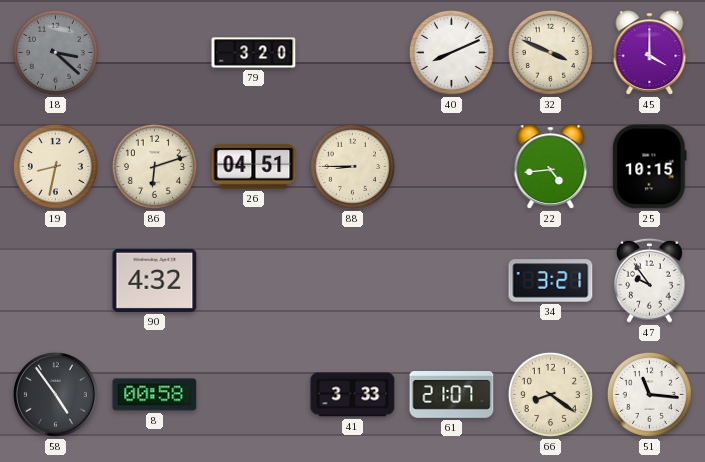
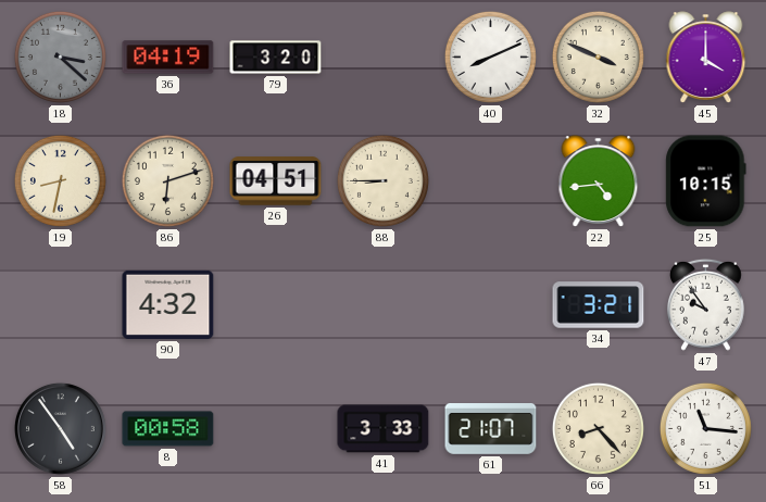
36: none -> 04:19
66: 8:21 -> 8:23
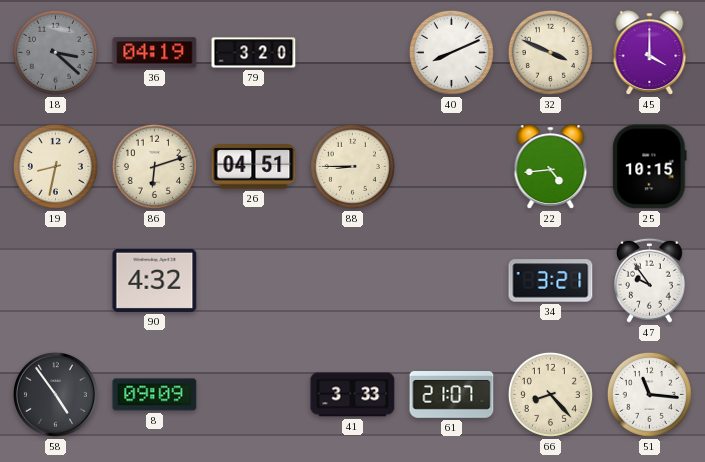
8: 00:58 -> 09:09
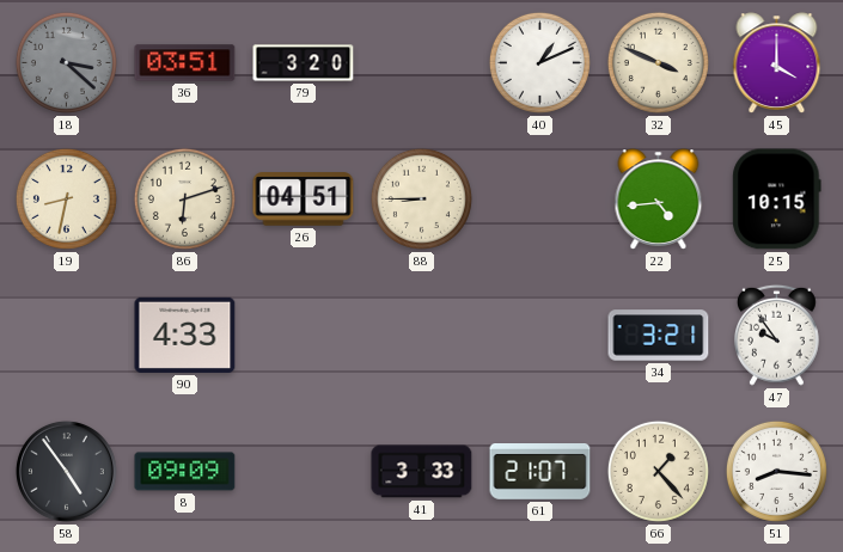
36: 04:19 -> 03:51
40: 8:11 -> 1:11
90: 4:32 -> 4:33
66: 8:23 -> 1:23
51: 11:16 -> 8:16
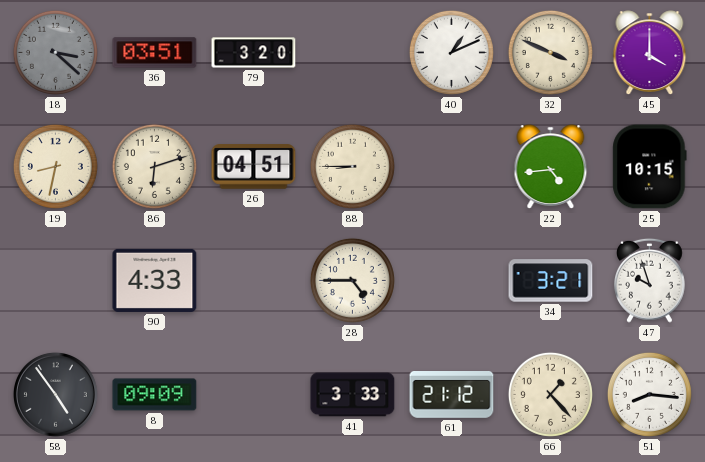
28: none -> 4:45
47: 9:54 -> 9:57
61: 21:07 -> 21:12
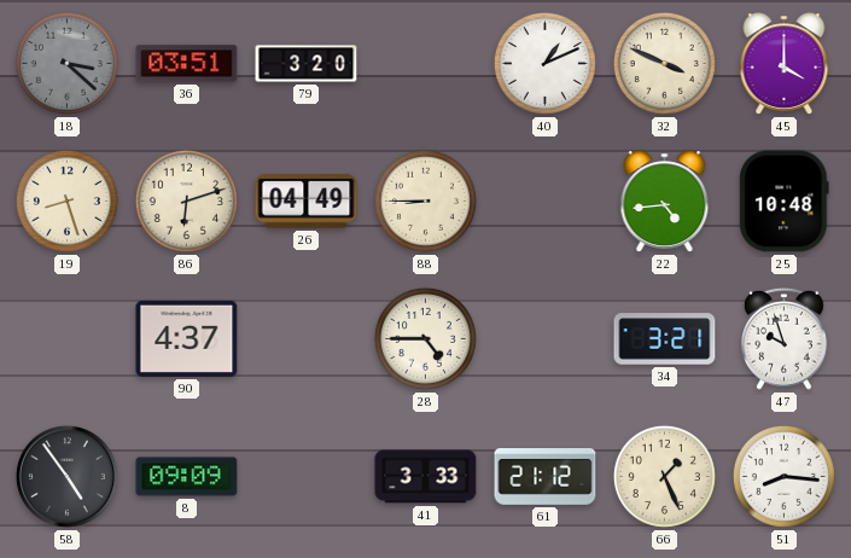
19: 8:32 -> 8:27
26: 04:51 -> 04:49
25: 10:15 -> 10:48
90: 4:33 -> 4:37
66: 1:23 -> 1:26
